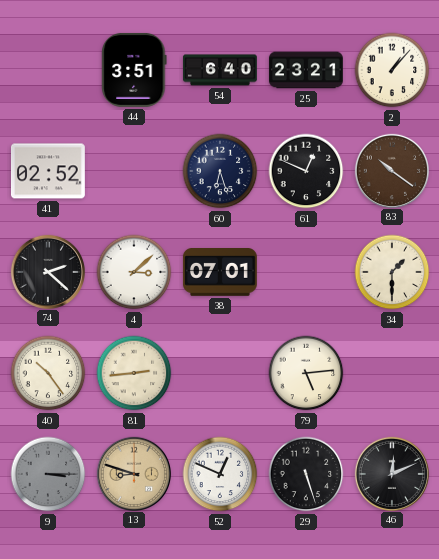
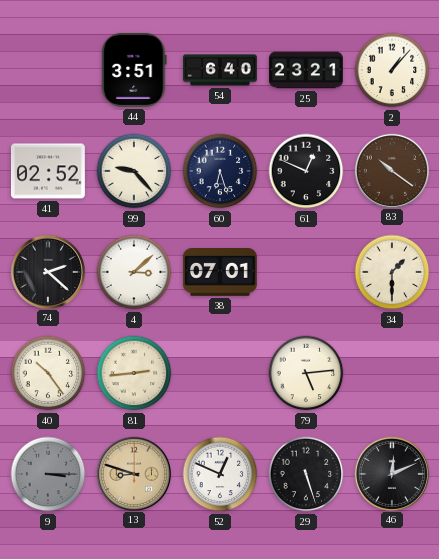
99: none -> 9:23
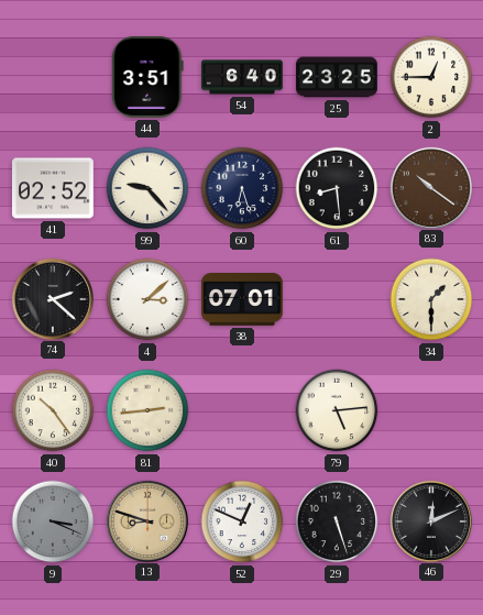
25: 23:21 -> 23:25
2: 1:07 -> 12:45
61: 12:49 -> 8:29
9: 3:15 -> 3:19
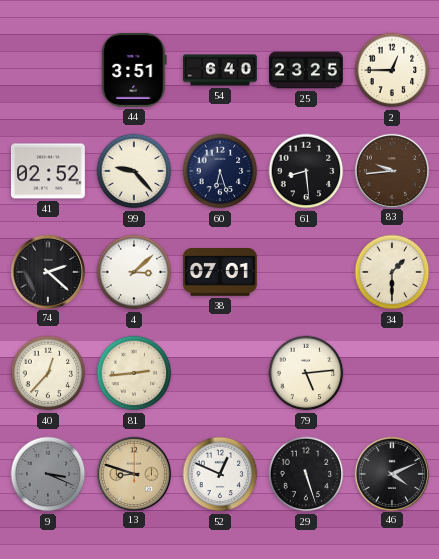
83: 10:21 -> 9:44
40: 10:24 -> 12:37
46: 12:11 -> 4:11
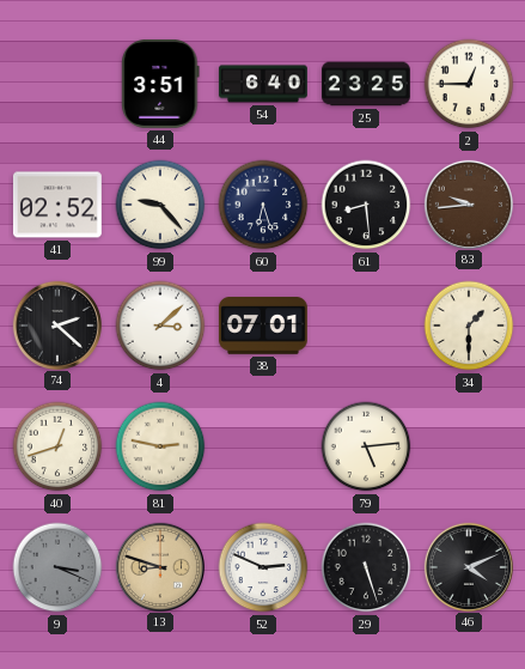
40: 12:37 -> 12:42
81: 2:44 -> 2:47
52: 12:49 -> 2:49
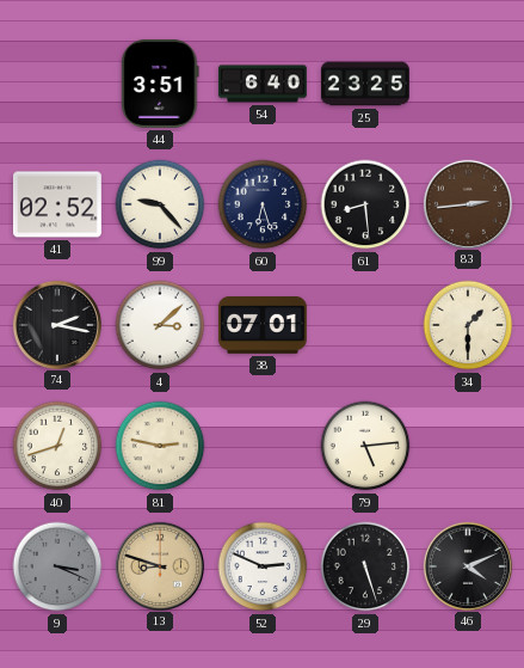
2: 12:45 -> none
83: 9:44 -> 2:44
74: 2:22 -> 2:17
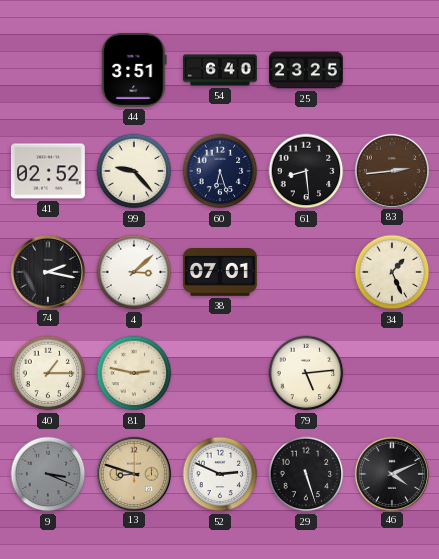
34: 1:30 -> 1:26
40: 12:42 -> 1:15
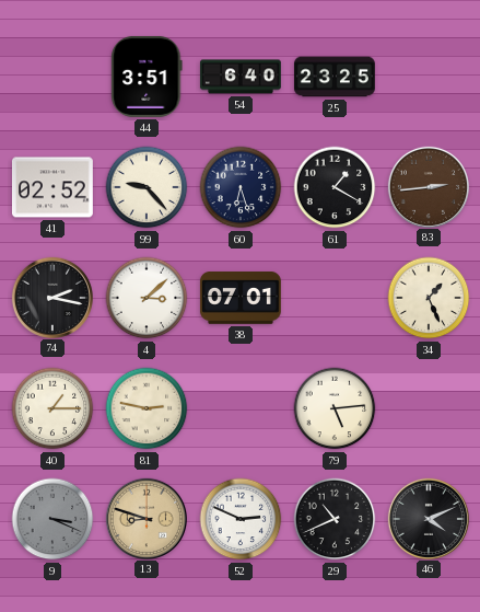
61: 8:29 -> 1:20
29: 5:27 -> 10:41
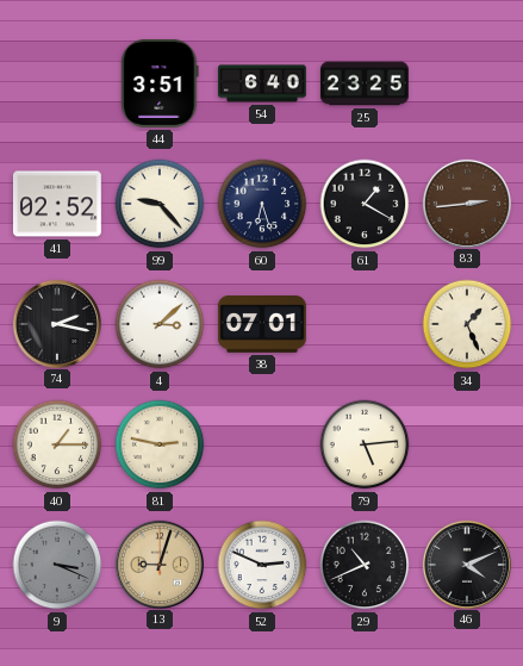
13: 8:48 -> 9:03
